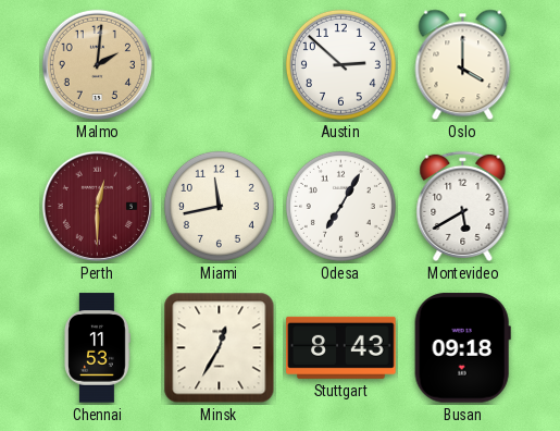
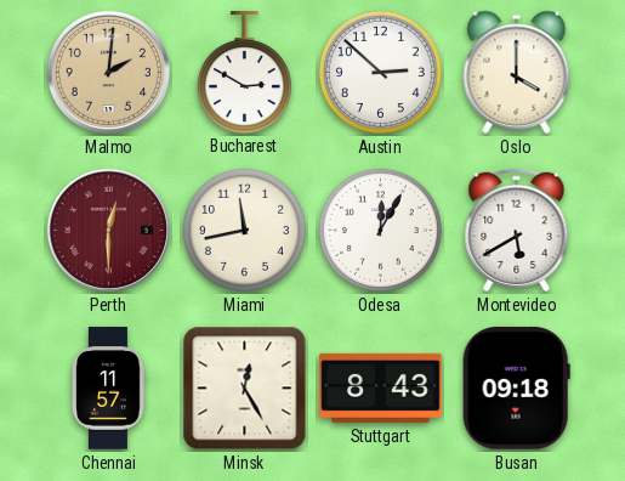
Bucharest: none -> 2:50
Odesa: 7:05 -> 12:05
Chennai: 11:53 -> 11:57
Minsk: 12:35 -> 12:25
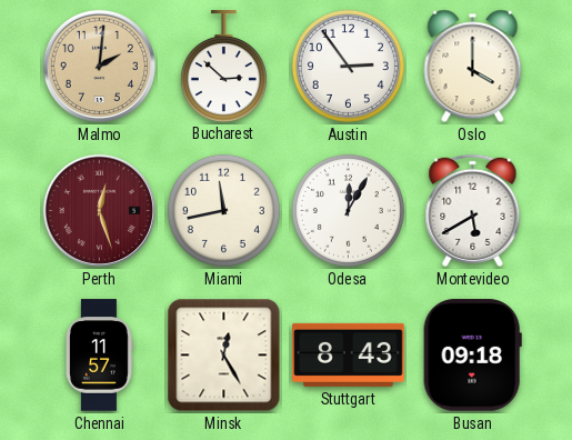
Bucharest: 2:50 -> 2:52
Austin: 2:52 -> 2:54
Perth: 12:30 -> 12:27
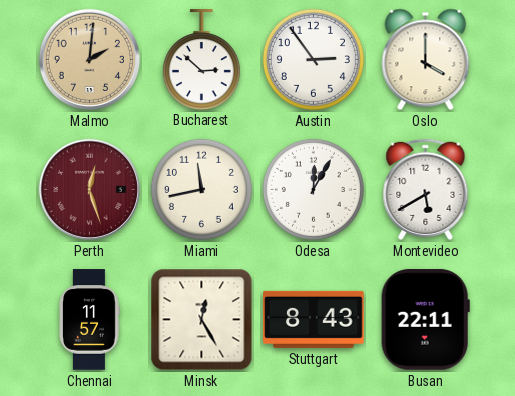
Busan: 09:18 -> 22:11
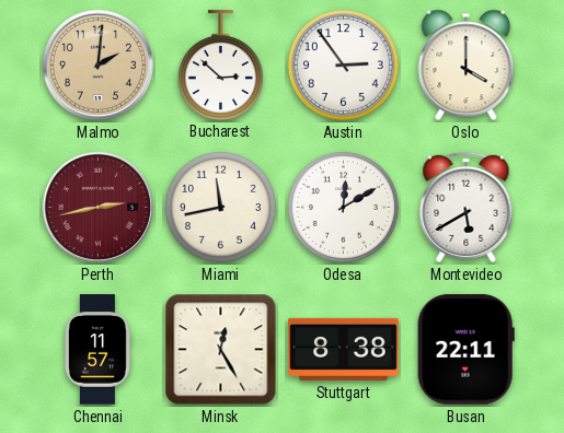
Perth: 12:27 -> 2:43
Odesa: 12:05 -> 12:10
Stuttgart: 8:43 -> 8:38
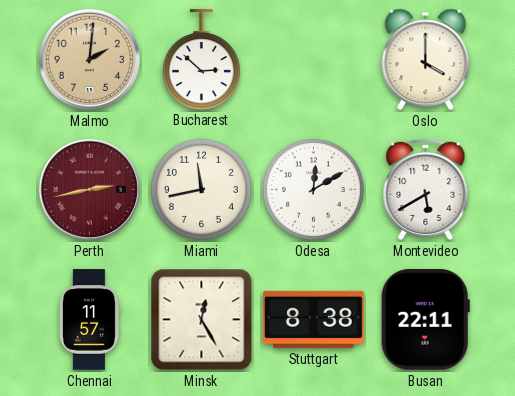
Austin: 2:54 -> none
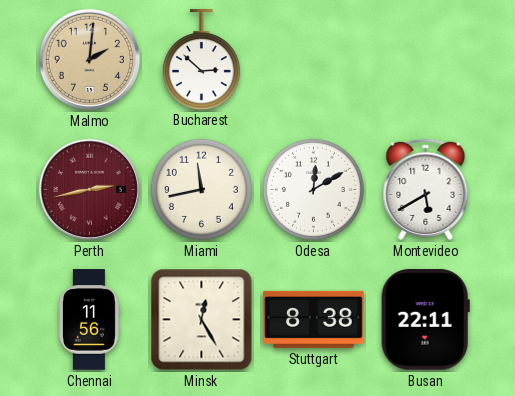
Oslo: 4:00 -> none
Chennai: 11:57 -> 11:56
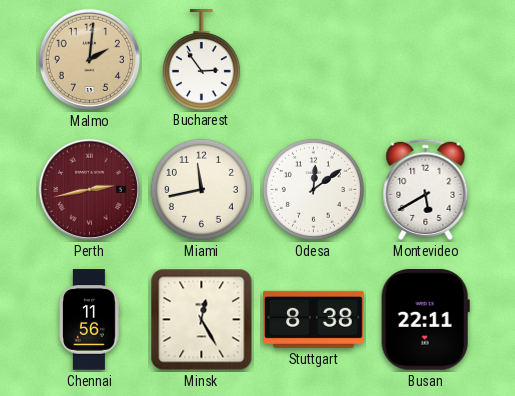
Bucharest: 2:52 -> 2:54
Odesa: 12:10 -> 12:09
